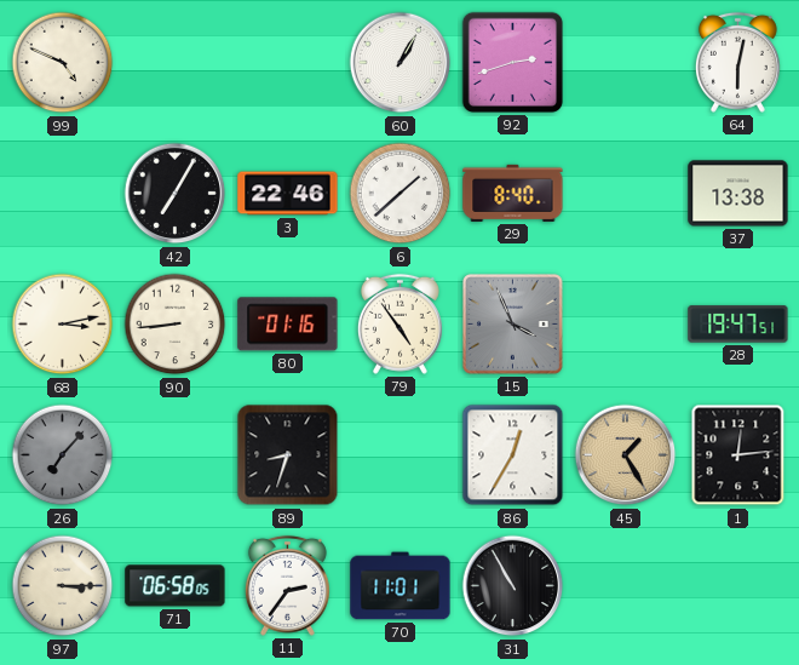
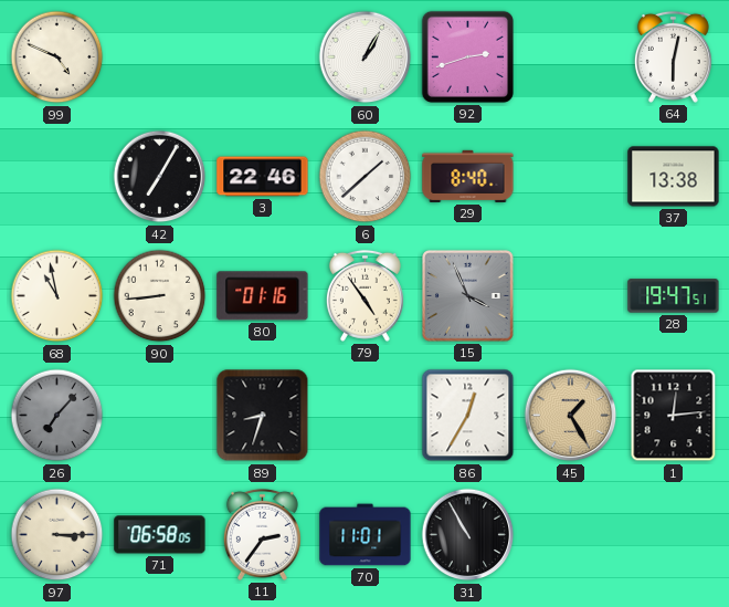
68: 3:13 -> 10:58
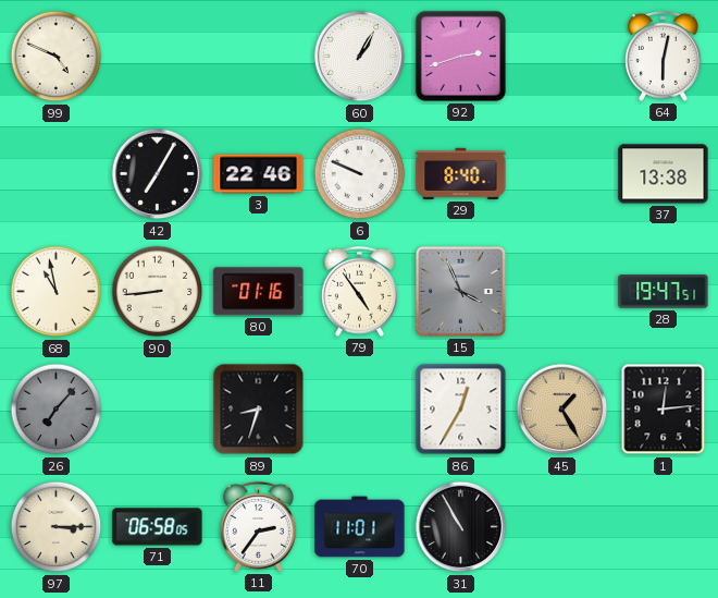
6: 1:38 -> 9:49
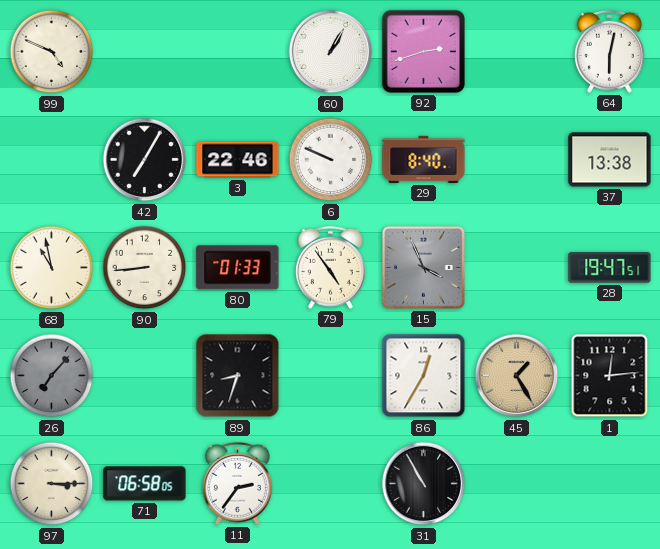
80: 01:16 -> 01:33
70: 11:01 -> none
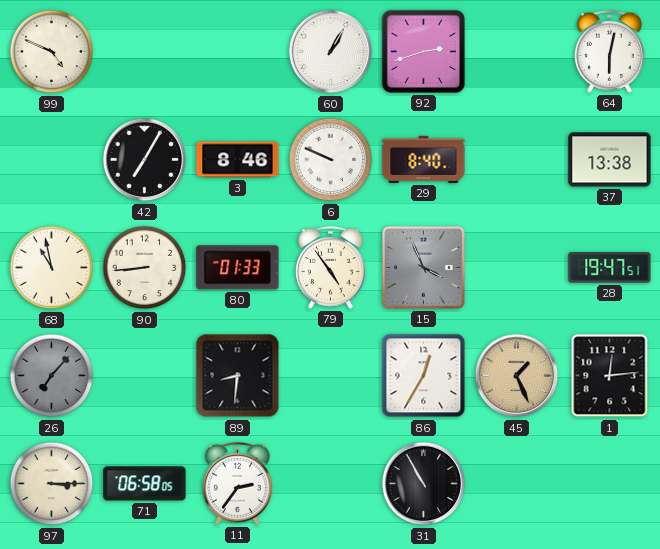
3: 22:46 -> 8:46
89: 8:33 -> 8:31
45: 1:25 -> 1:26
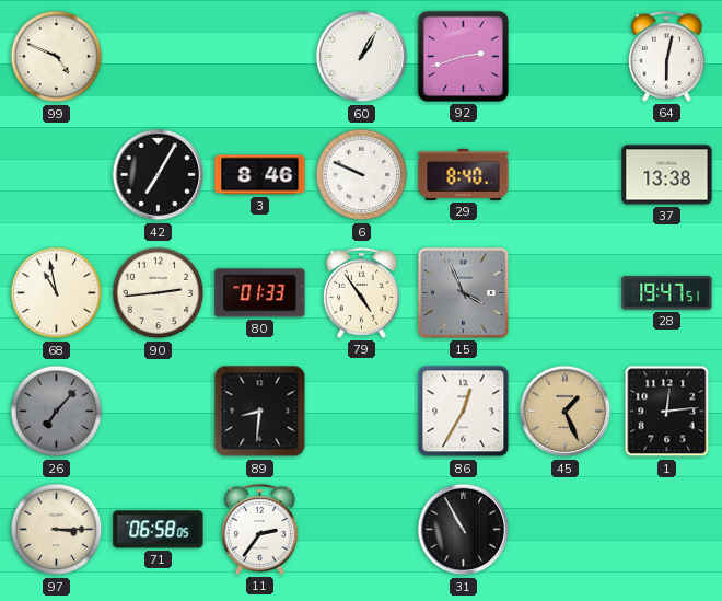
90: 8:44 -> 2:44
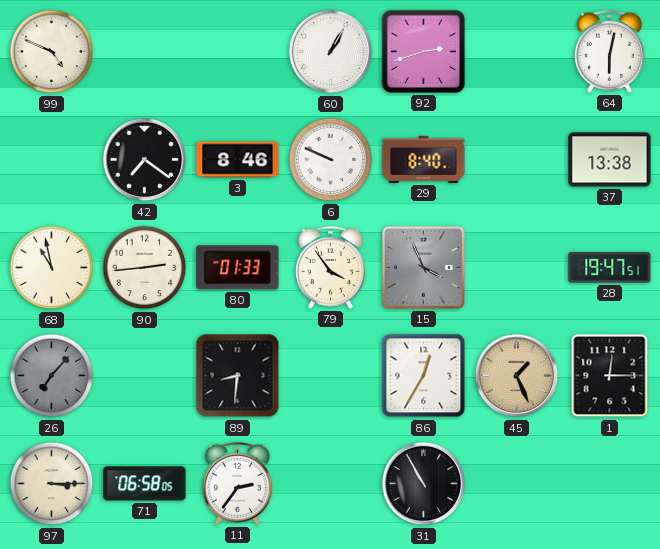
42: 7:05 -> 7:21
79: 4:54 -> 3:54
1: 12:14 -> 12:15
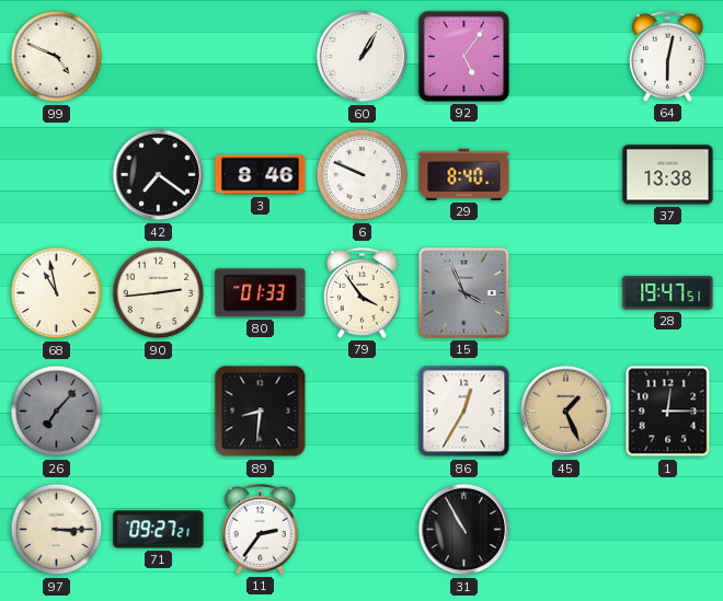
92: 2:42 -> 5:06
71: 06:58 -> 09:27
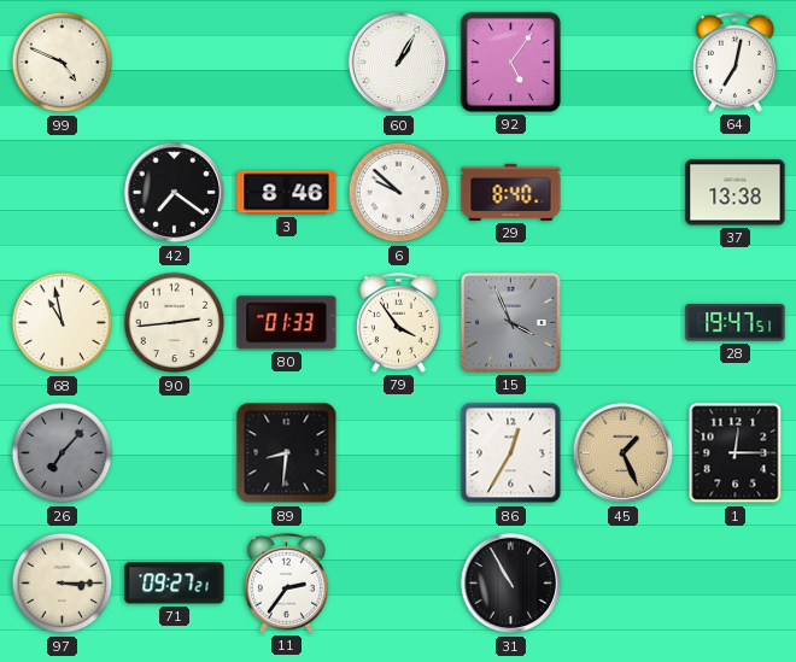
64: 6:02 -> 7:02
6: 9:49 -> 9:52
